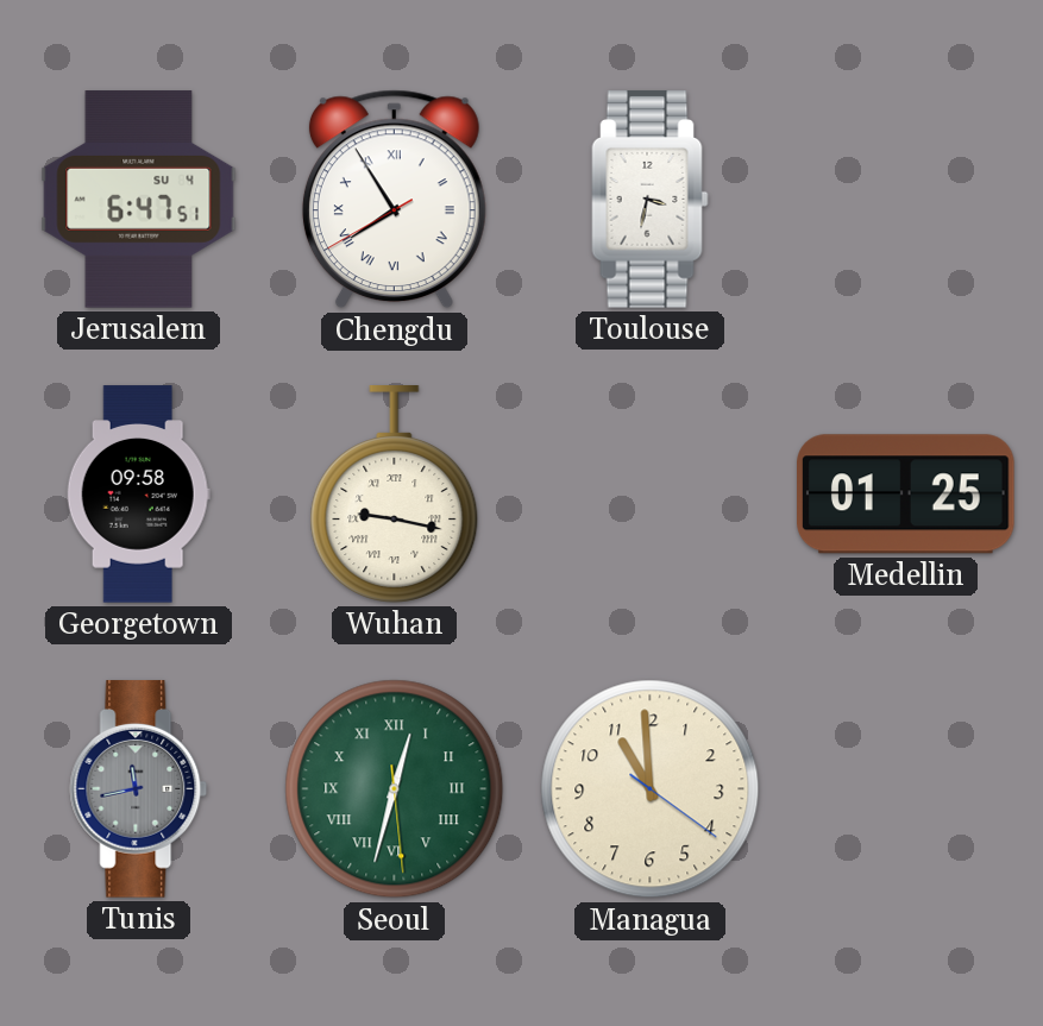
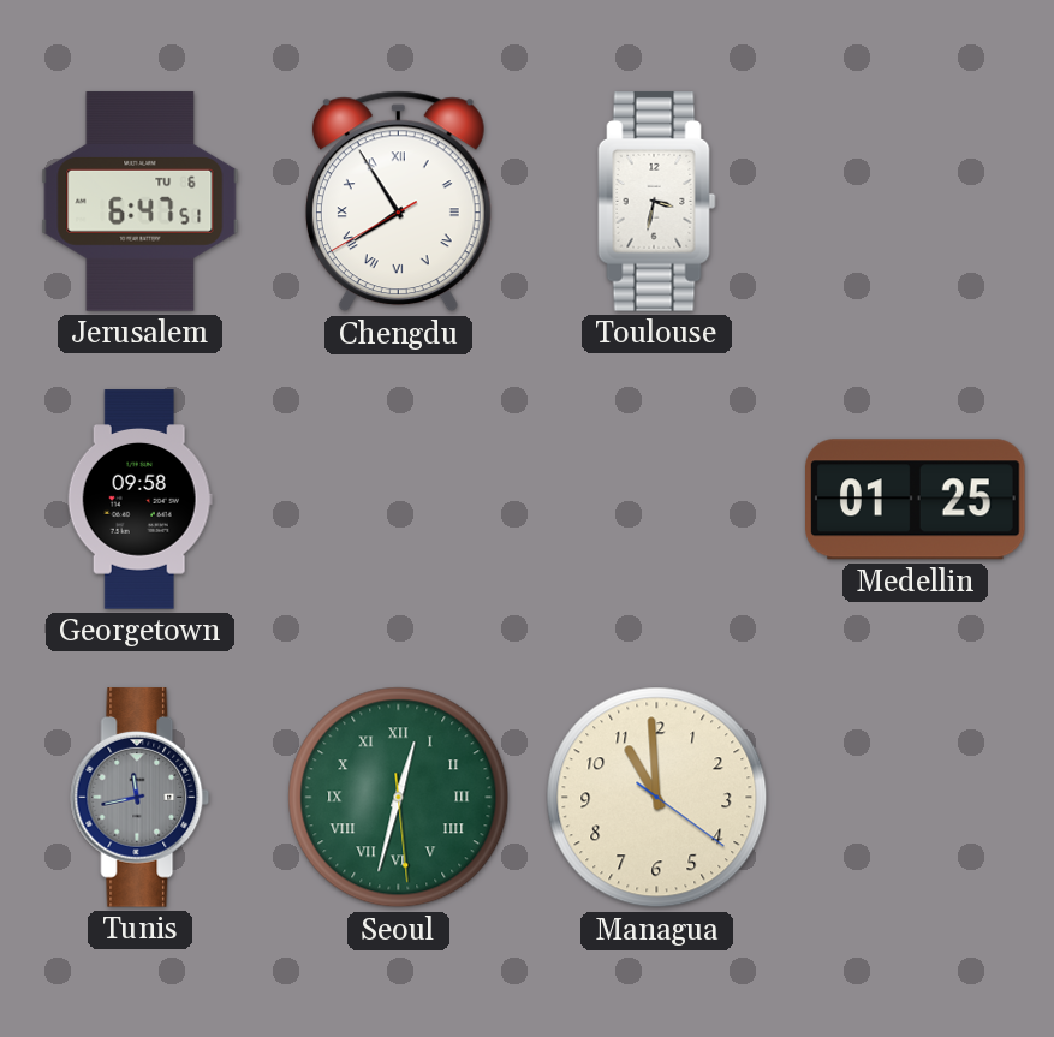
Jerusalem date: SU 4 -> TU 6
Wuhan: 9:17 -> none
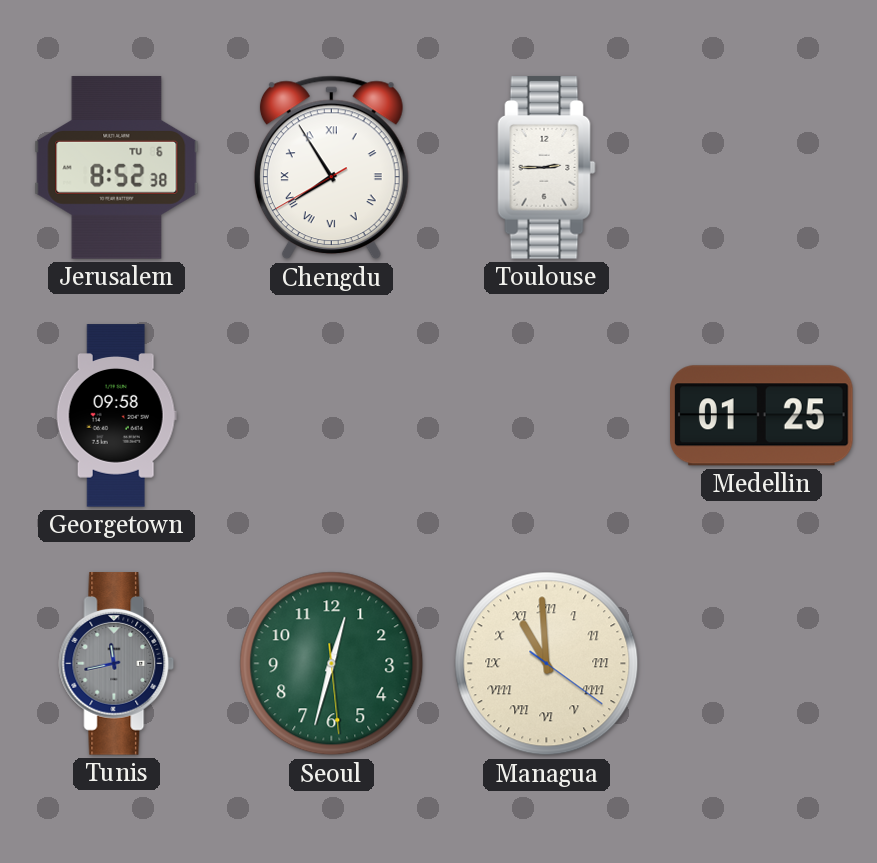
Jerusalem: 6:47 -> 8:52
Toulouse: 3:32 -> 2:45
Seoul numerals: Roman -> Arabic
Managua numerals: Arabic -> Roman
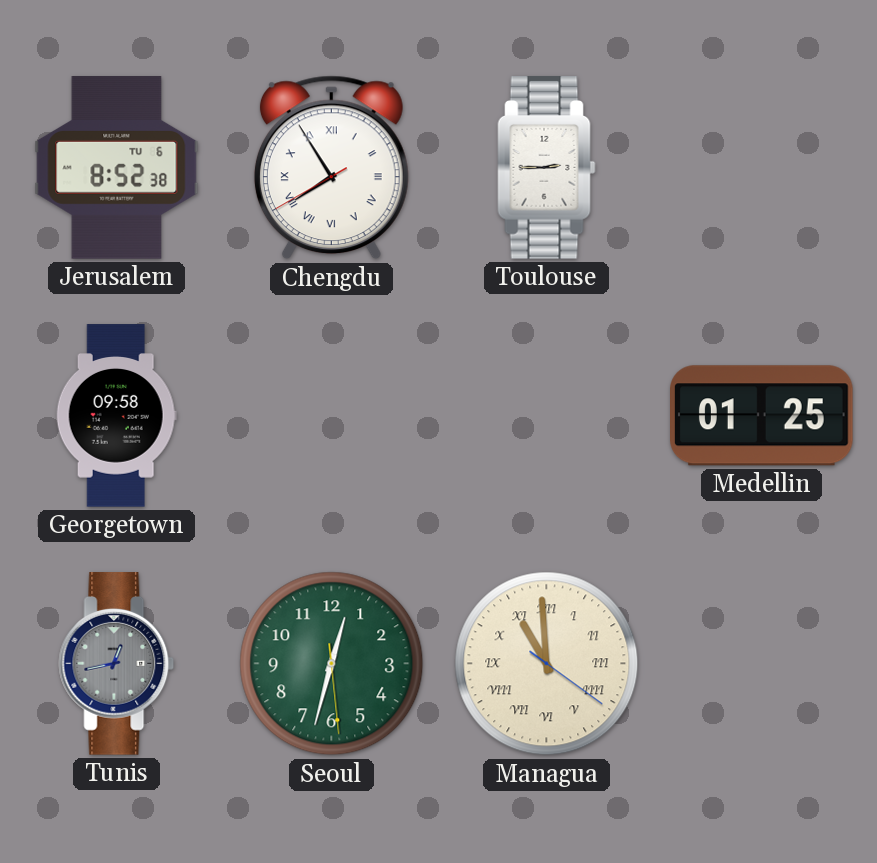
Tunis: 11:43 -> 12:43
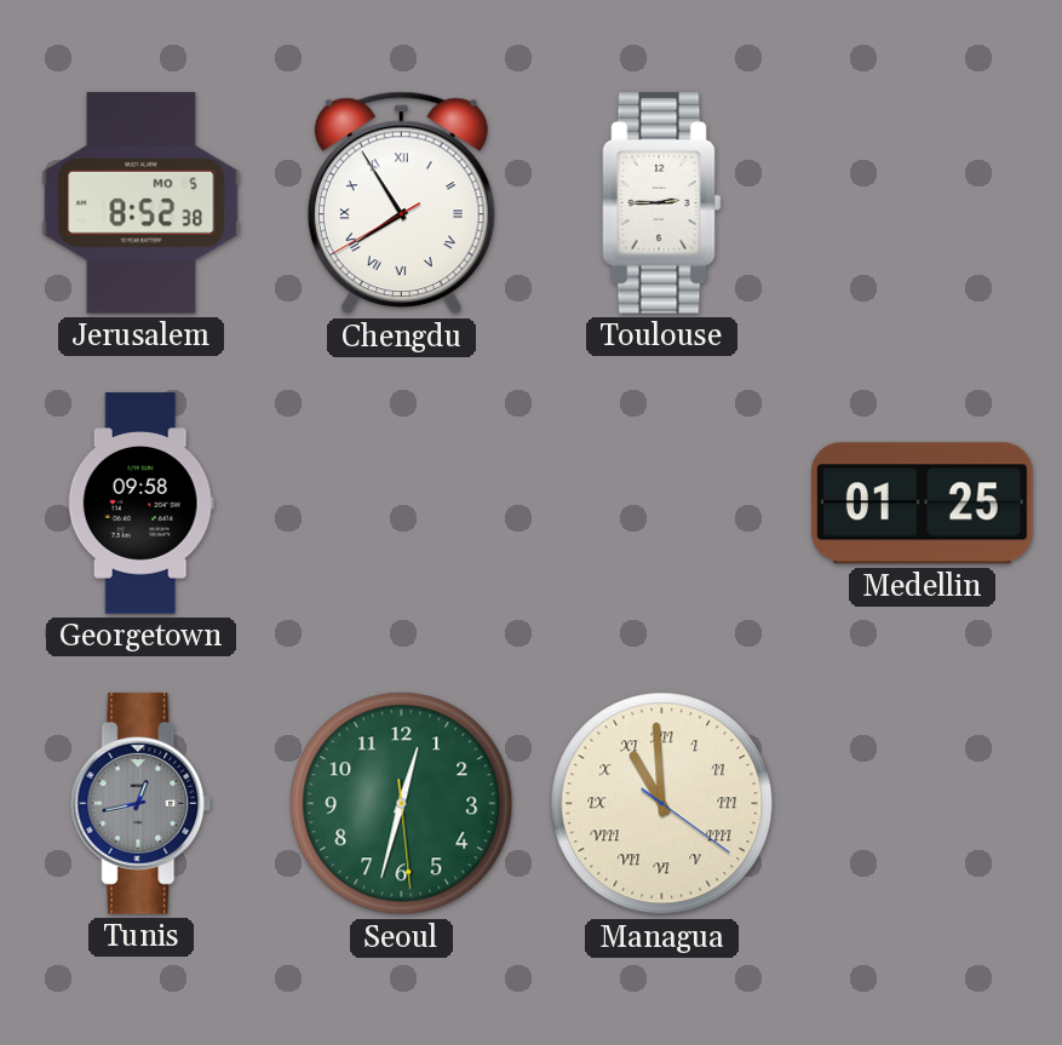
Jerusalem date: TU 6 -> MO 5
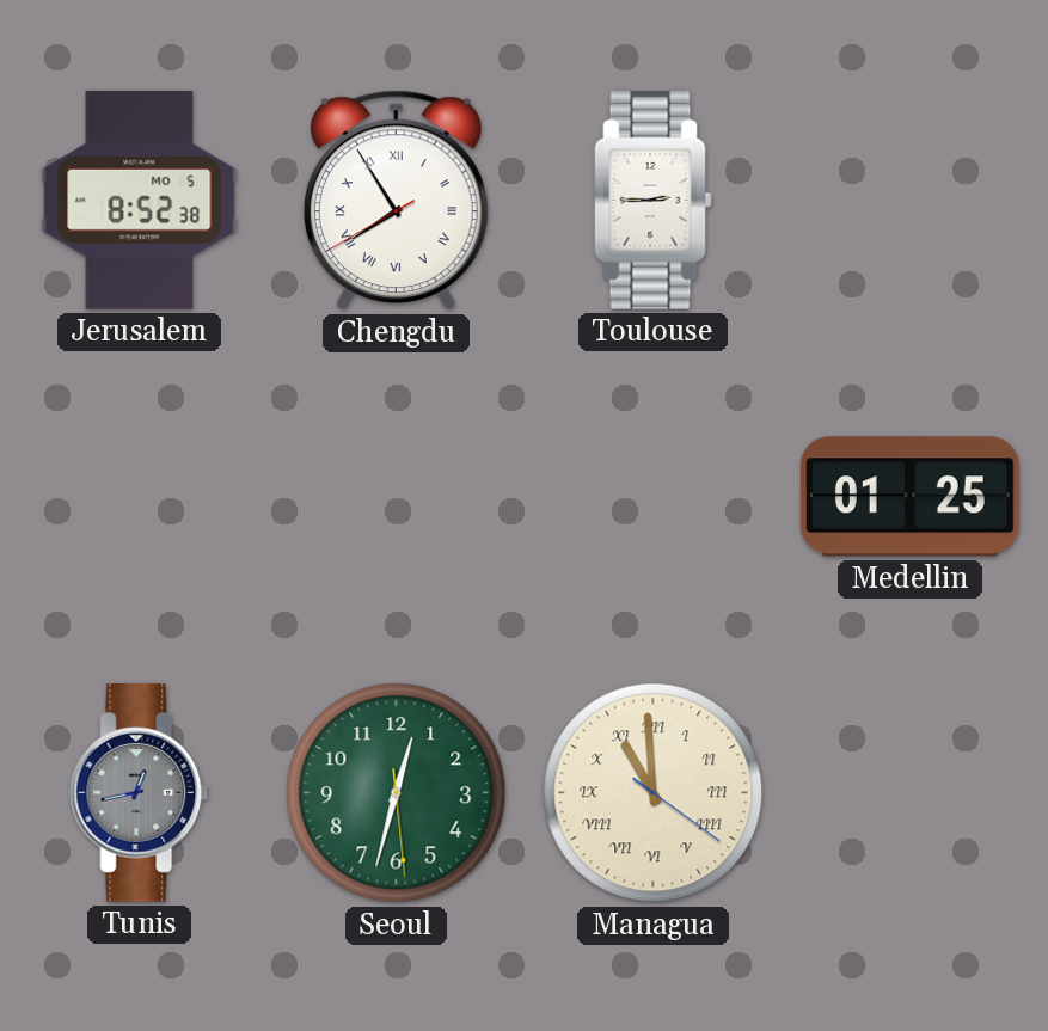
Georgetown: 09:58 -> none
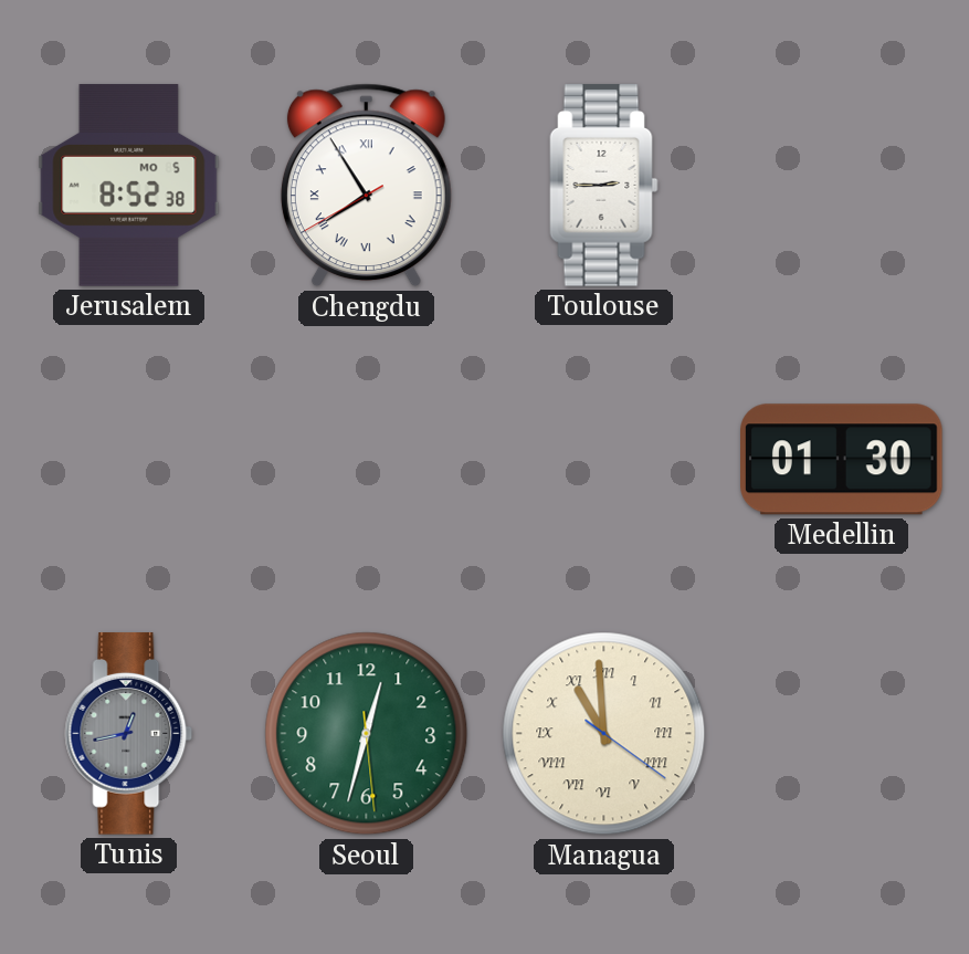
Medellin: 01:25 -> 01:30
